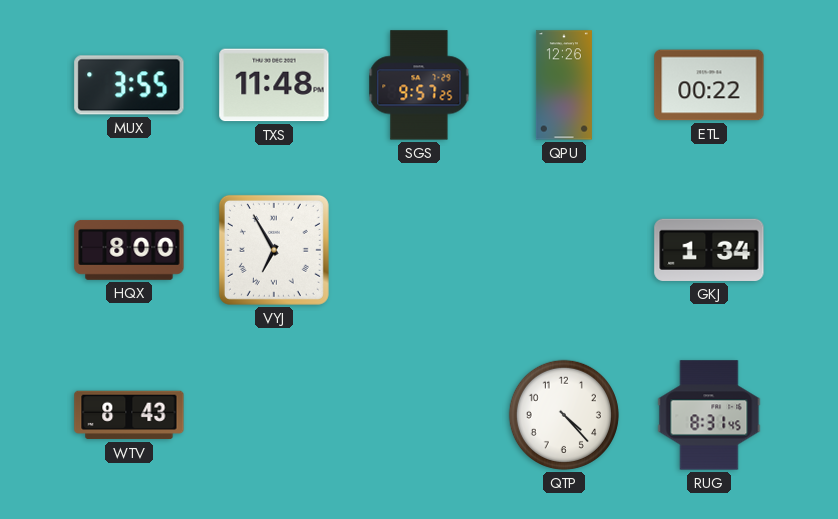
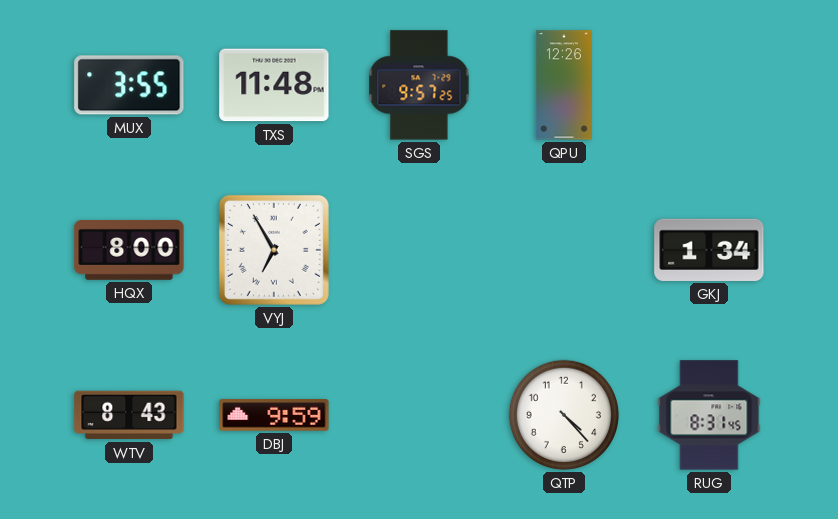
ETL: 00:22 -> none
DBJ: none -> 9:59
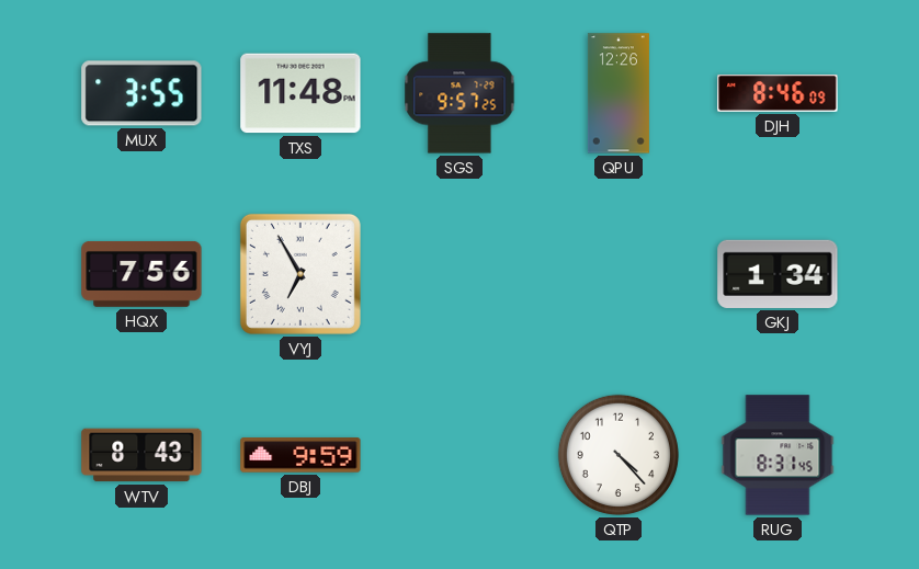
DJH: none -> 8:46
HQX: 8:00 -> 7:56
